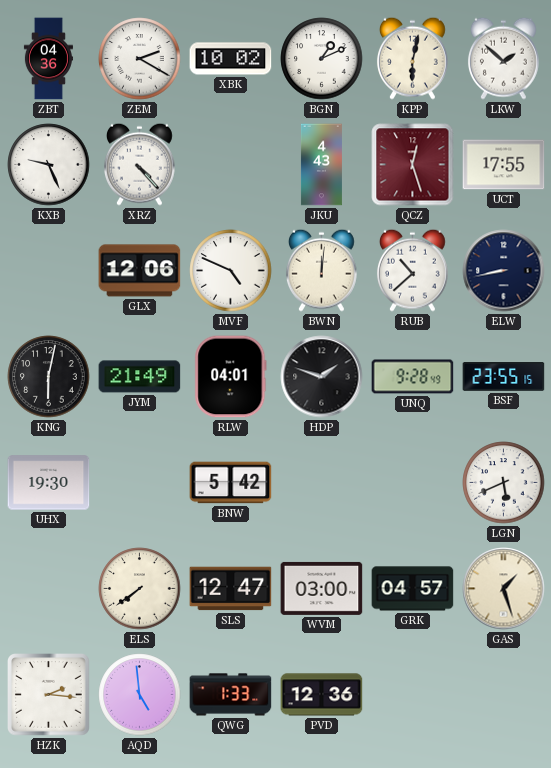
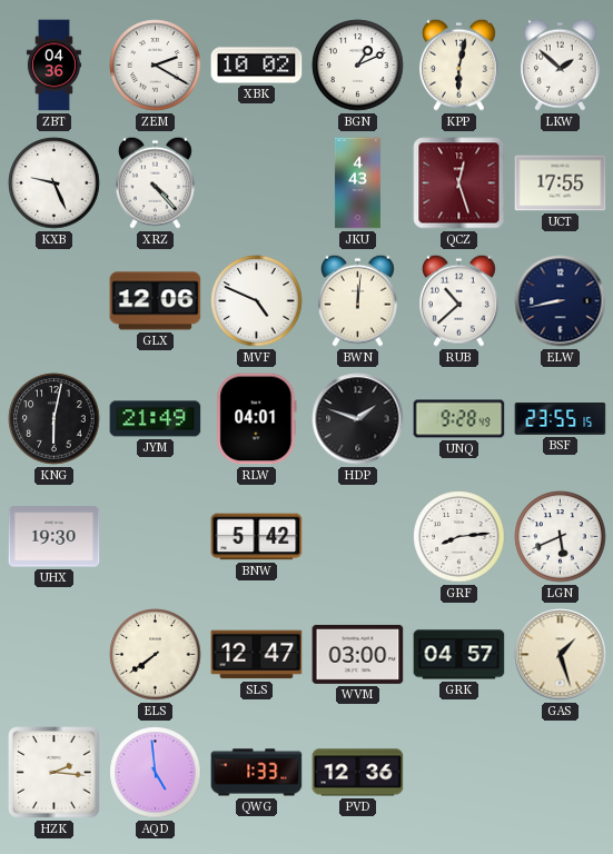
GRF: none -> 8:14
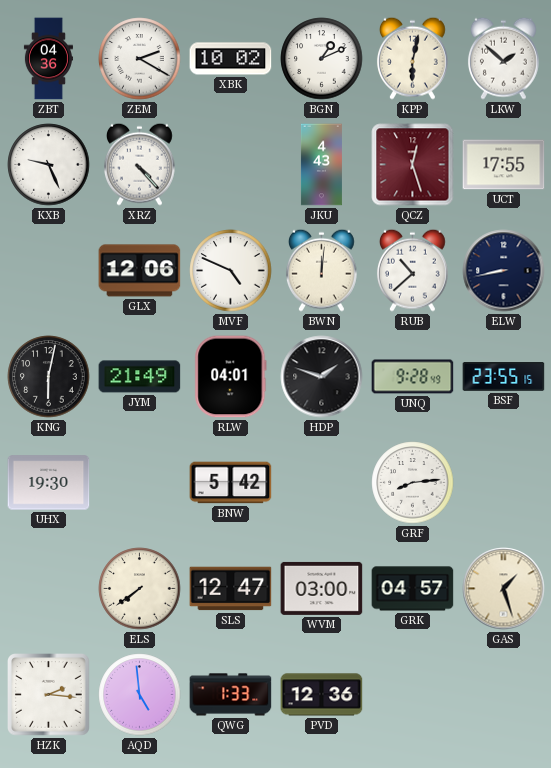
LGN: 5:41 -> none
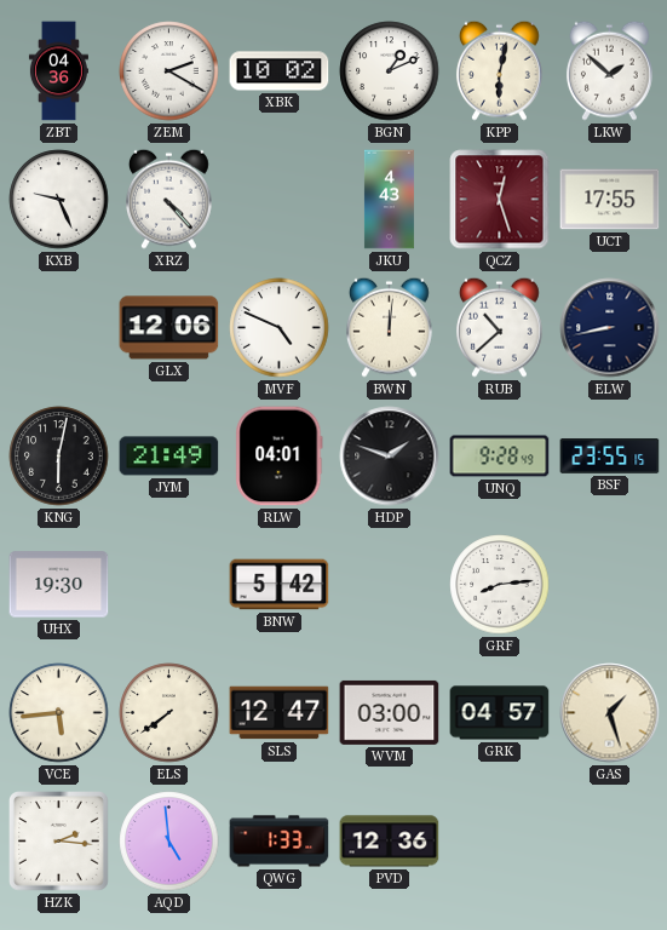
VCE: none -> 5:44
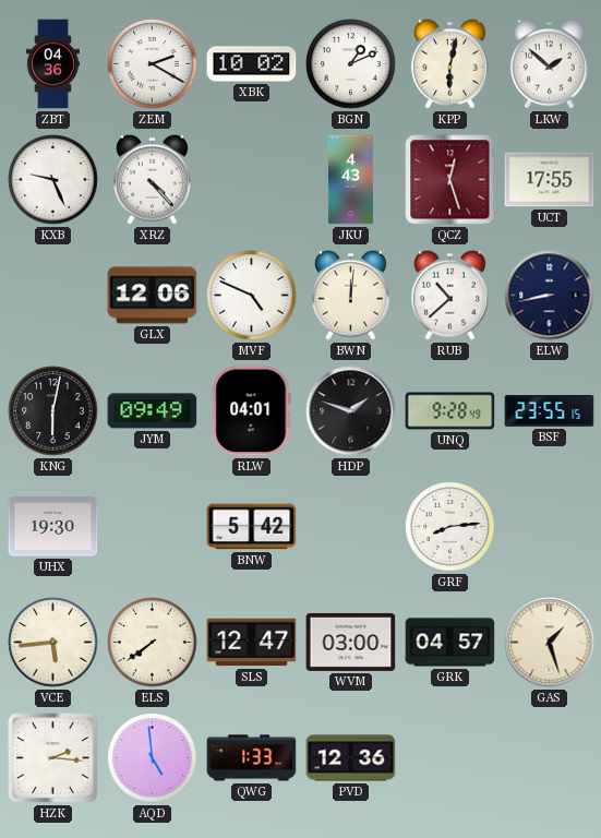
JYM: 21:49 -> 09:49
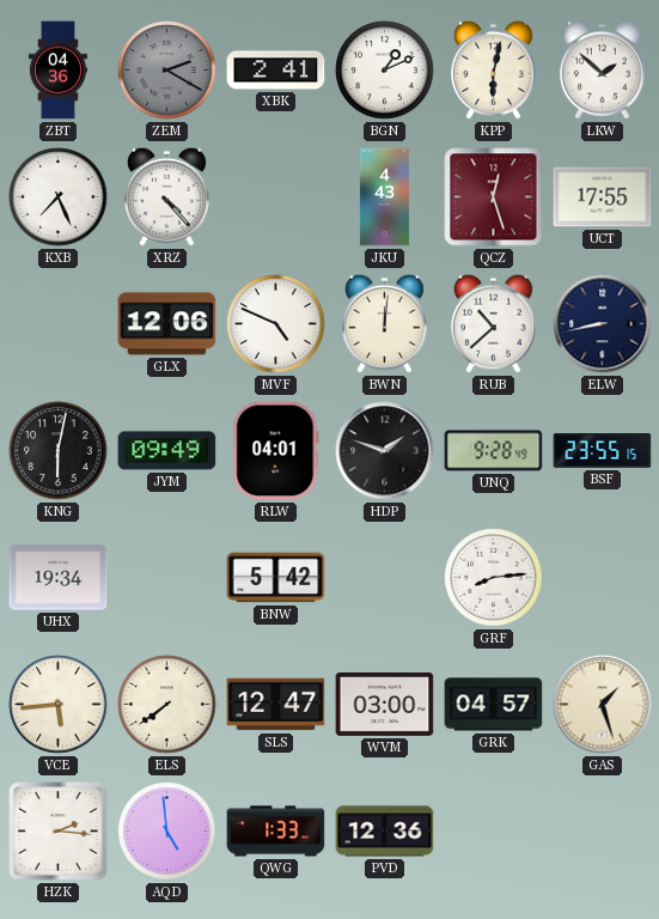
ZEM dial: white -> grey
XBK: 10:02 -> 2:41
KXB: 9:26 -> 7:26
UHX: 19:30 -> 19:34
